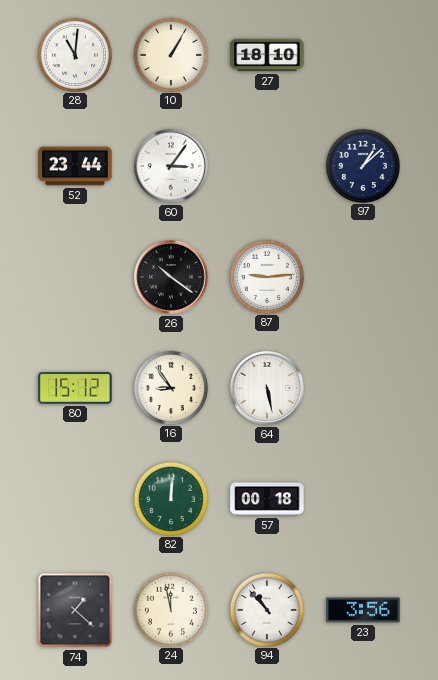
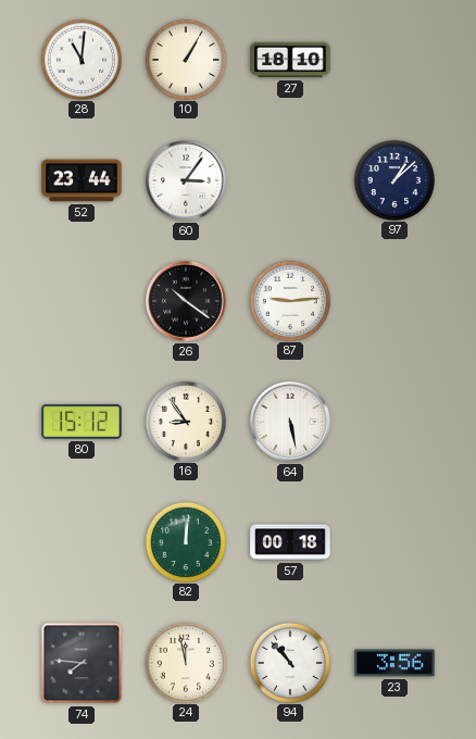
74: 1:22 -> 7:46
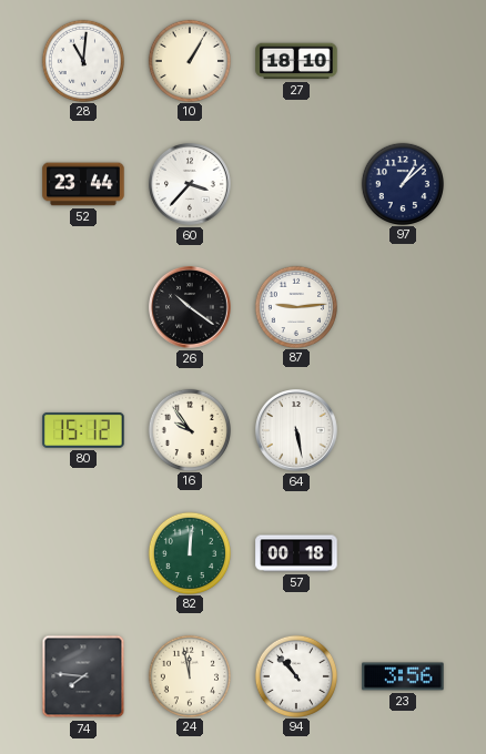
60: 3:06 -> 3:37
16: 8:54 -> 9:54
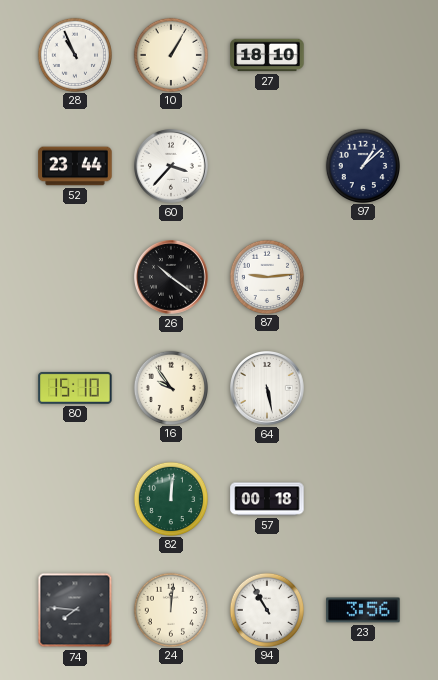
28: 11:01 -> 10:56
80: 15:12 -> 15:10
24: 11:58 -> 12:01
94: 10:53 -> 10:55
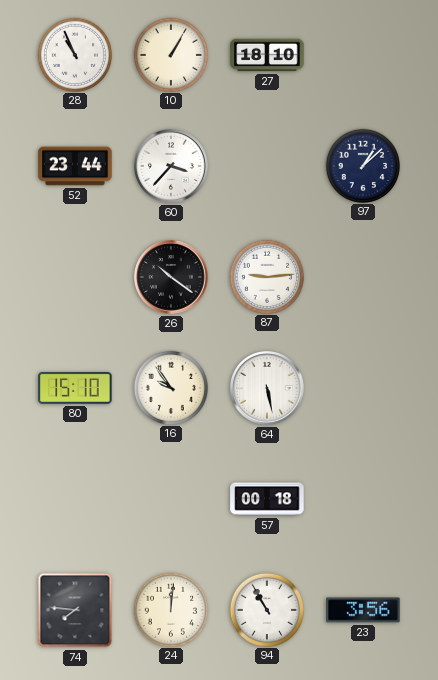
82: 12:01 -> none
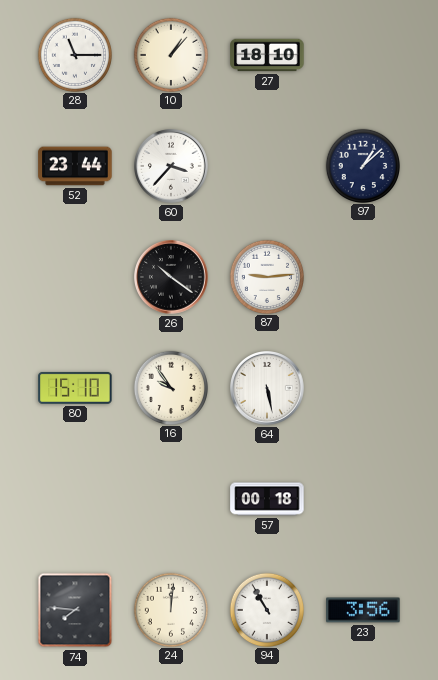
28: 10:56 -> 11:15
10: 1:05 -> 1:07
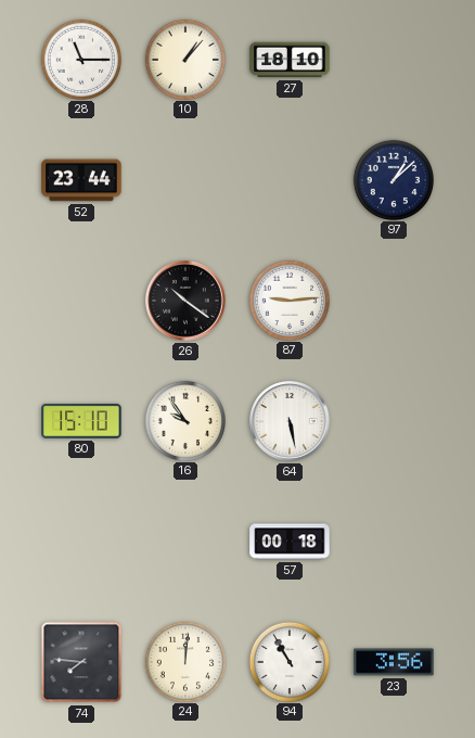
60: 3:37 -> none
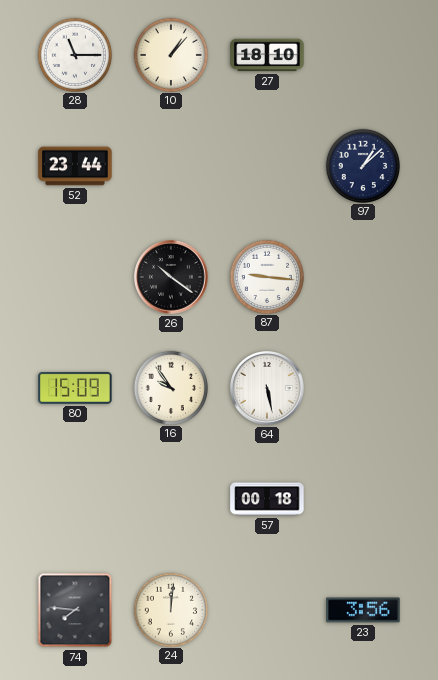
87: 9:14 -> 9:16
80: 15:10 -> 15:09
94: 10:55 -> none
